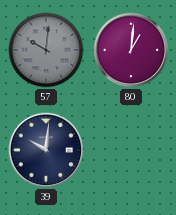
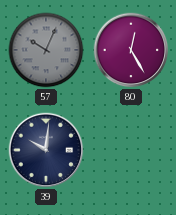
57: 10:01 -> 10:04
80: 1:01 -> 12:25
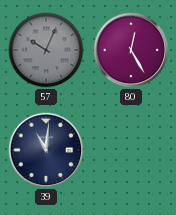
39: 10:01 -> 11:01
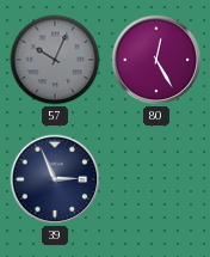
39: 11:01 -> 2:56
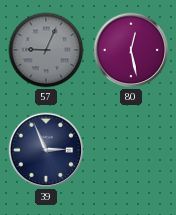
57: 10:04 -> 9:04
80: 12:25 -> 12:28
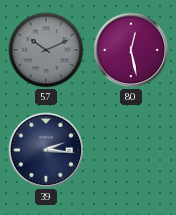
57: 9:04 -> 10:11
39: 2:56 -> 2:16
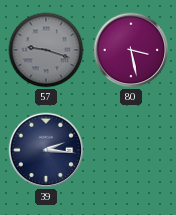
57: 10:11 -> 9:18
80: 12:28 -> 3:28
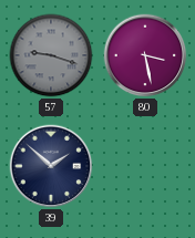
39: 2:16 -> 1:52
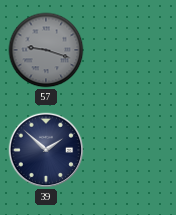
80: 3:28 -> none
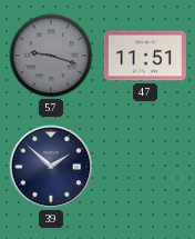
47: none -> 11:51
